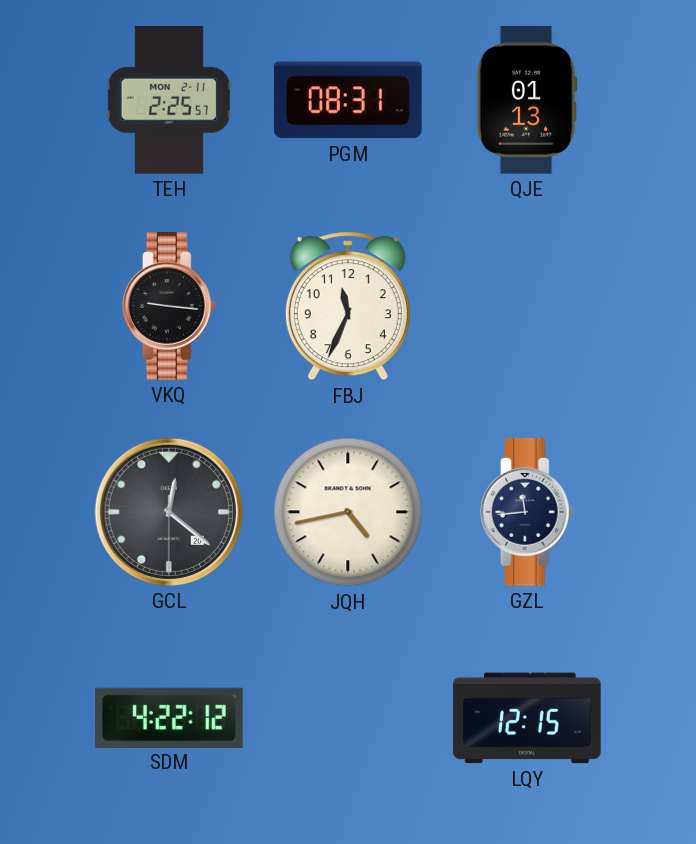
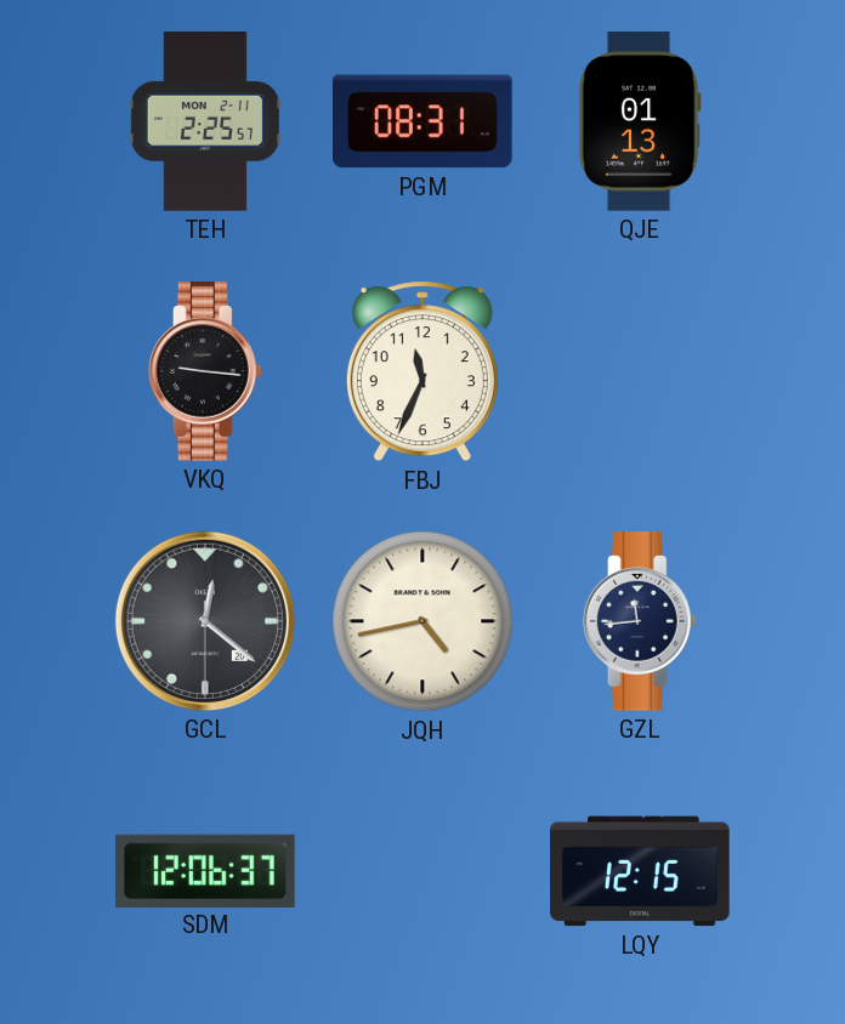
SDM: 4:22 -> 12:06
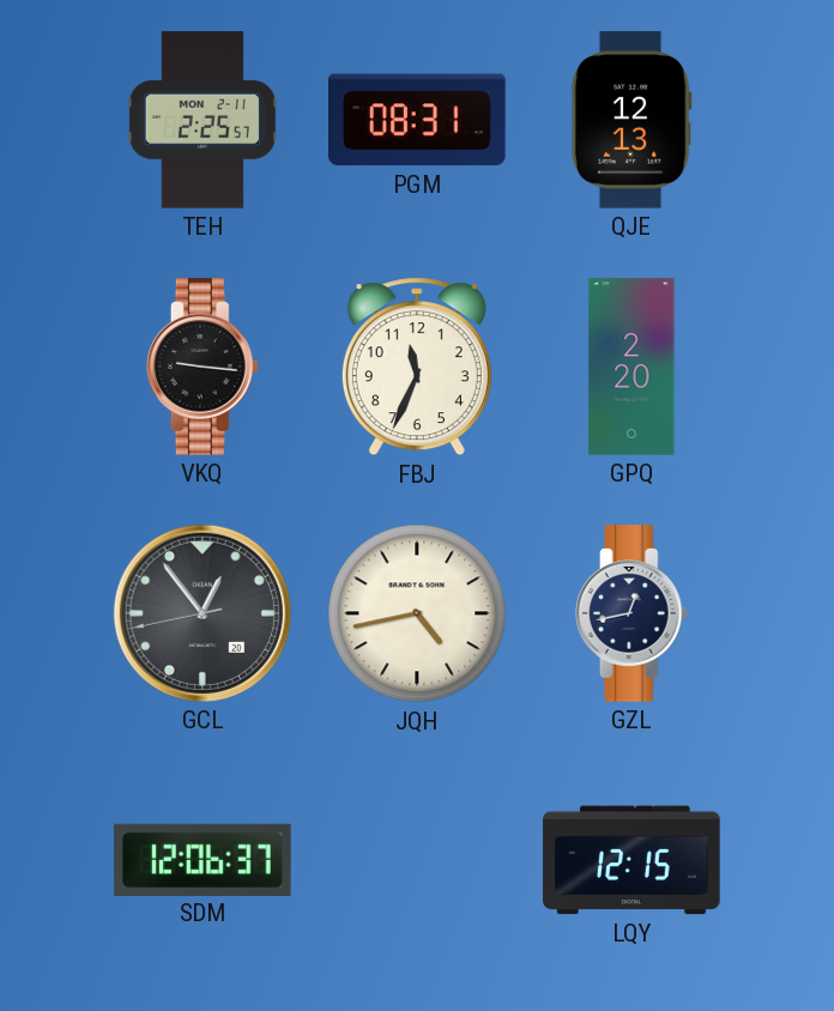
QJE: 01:13 -> 12:13
GPQ: none -> 2:20
GCL: 12:21 -> 12:53
GZL: 11:44 -> 12:43
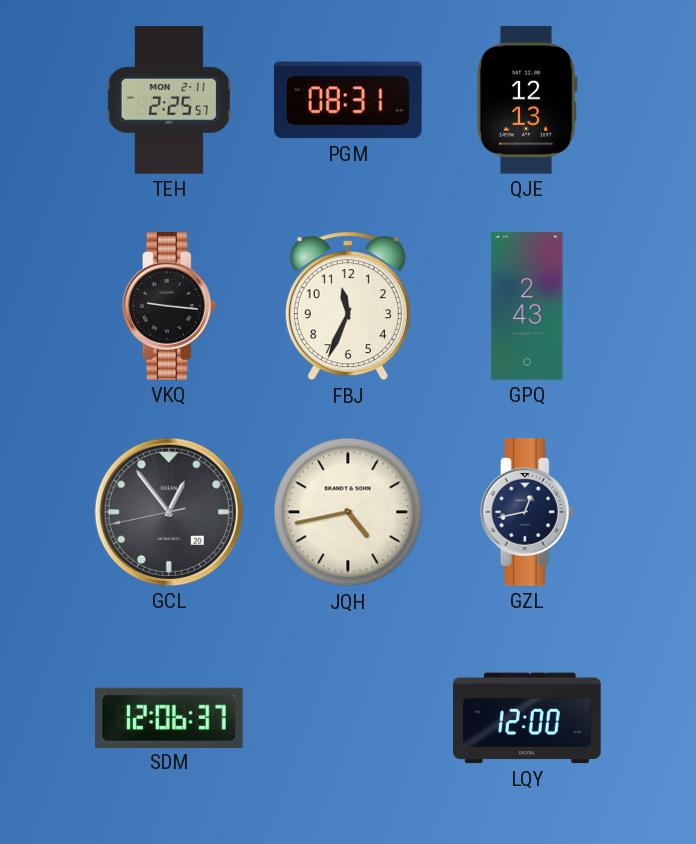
GPQ: 2:20 -> 2:43
LQY: 12:15 -> 12:00
